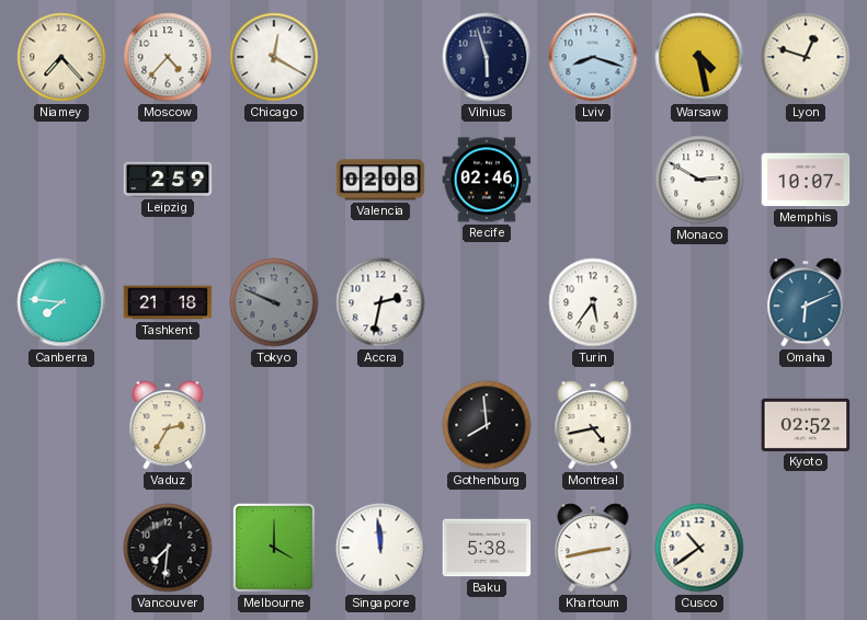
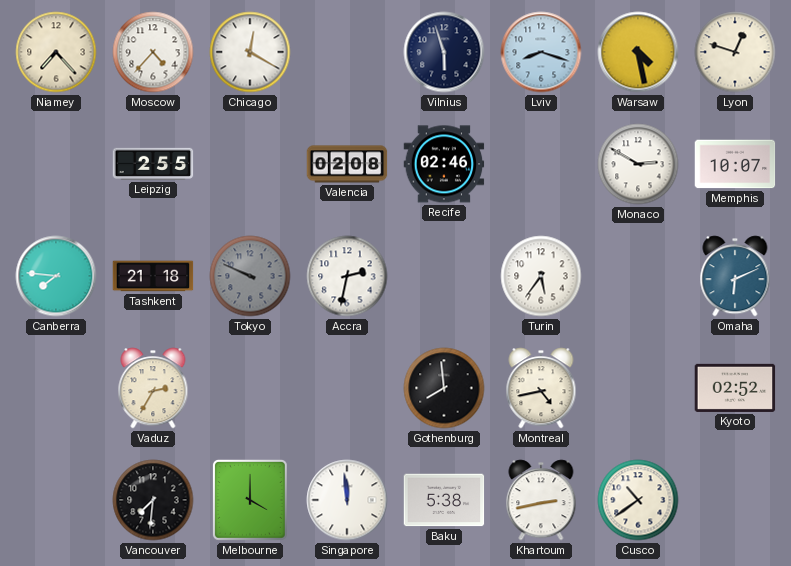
Leipzig: 2:59 -> 2:55
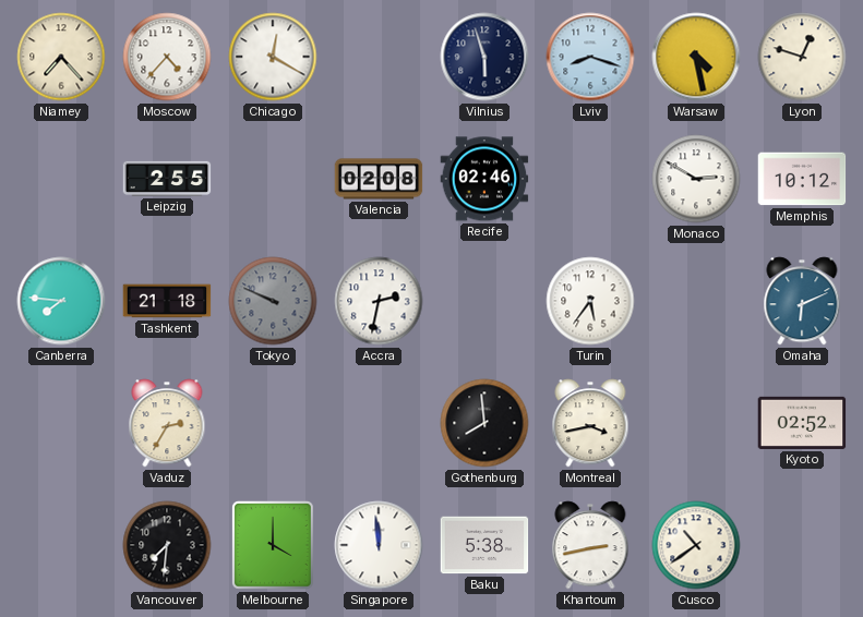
Memphis: 10:07 -> 10:12
Montreal: 4:43 -> 3:43
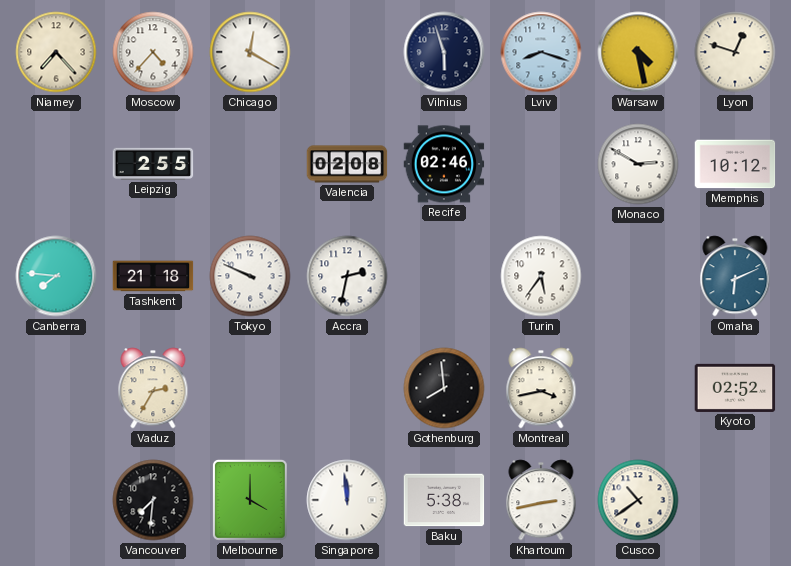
Tokyo dial: grey -> white
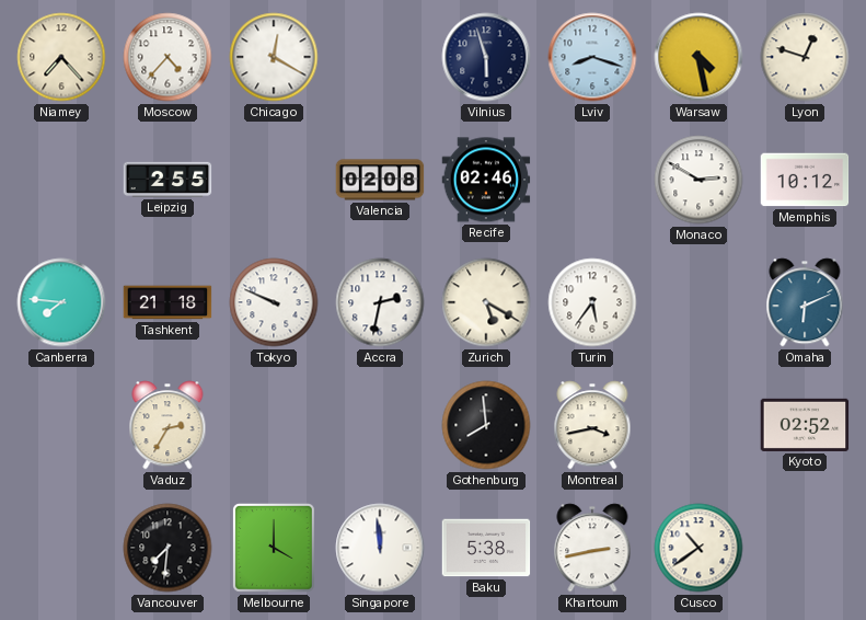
Zurich: none -> 5:20
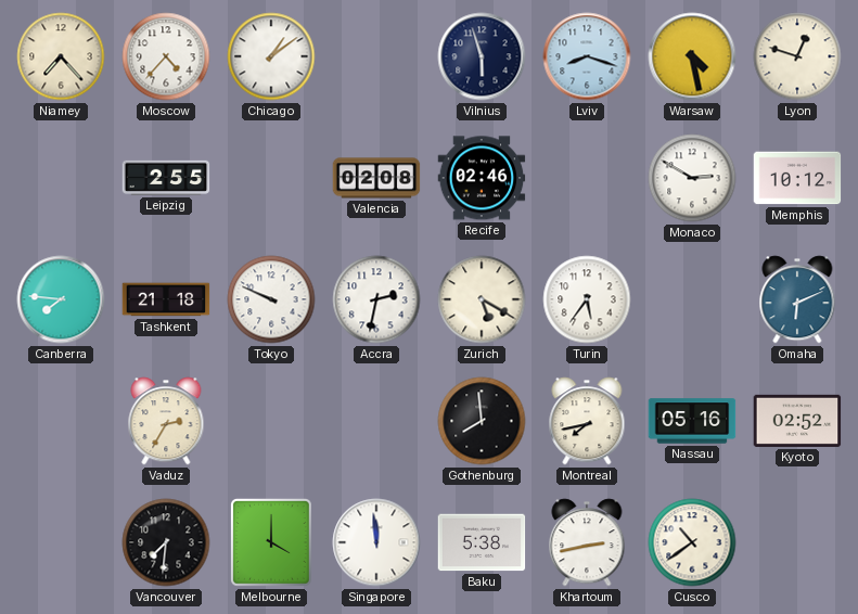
Chicago: 12:20 -> 1:09
Montreal: 3:43 -> 7:43
Nassau: none -> 05:16
